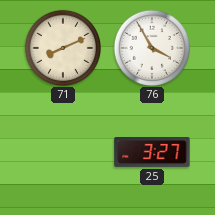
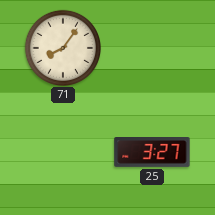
71: 8:11 -> 8:06
76: 3:55 -> none
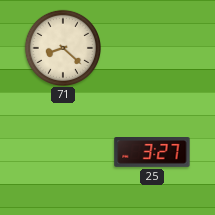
71: 8:06 -> 8:22
